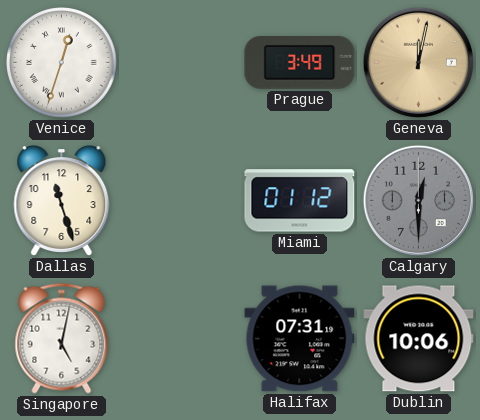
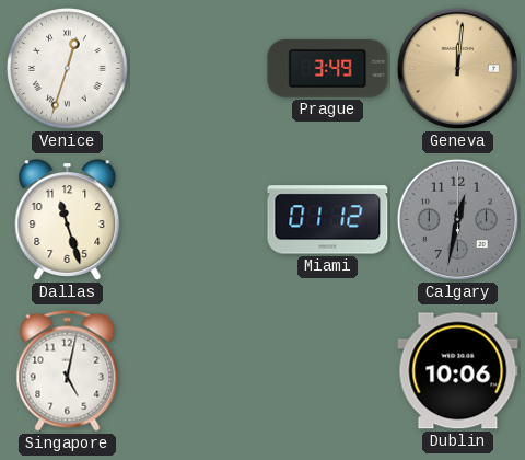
Geneva: 12:02 -> 12:01
Calgary: 12:30 -> 12:32
Halifax: 07:31 -> none
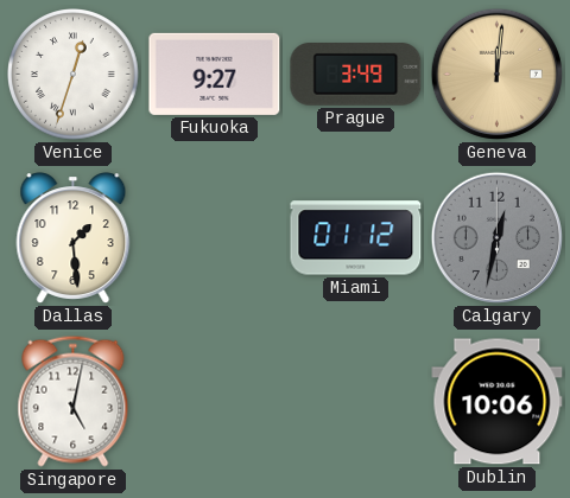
Fukuoka: none -> 9:27
Dallas: 11:27 -> 1:29
